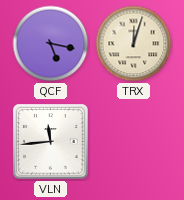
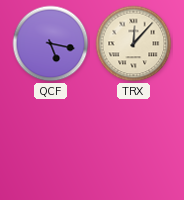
TRX: 12:03 -> 12:07
VLN: 11:44 -> none
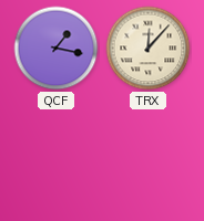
QCF: 5:17 -> 1:17
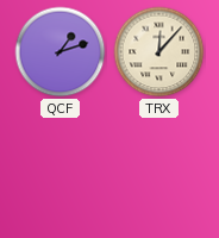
QCF: 1:17 -> 1:12
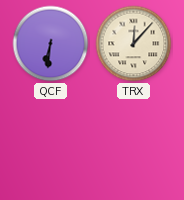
QCF: 1:12 -> 6:31
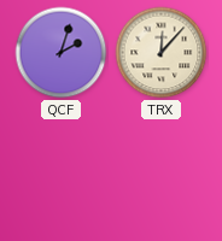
QCF: 6:31 -> 2:03
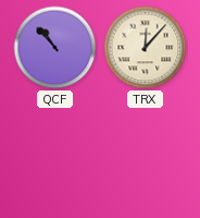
QCF: 2:03 -> 10:53
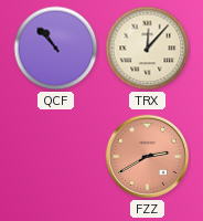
FZZ: none -> 2:40
